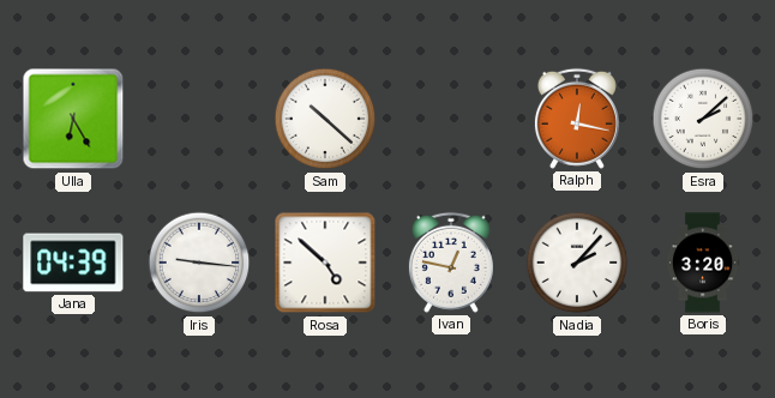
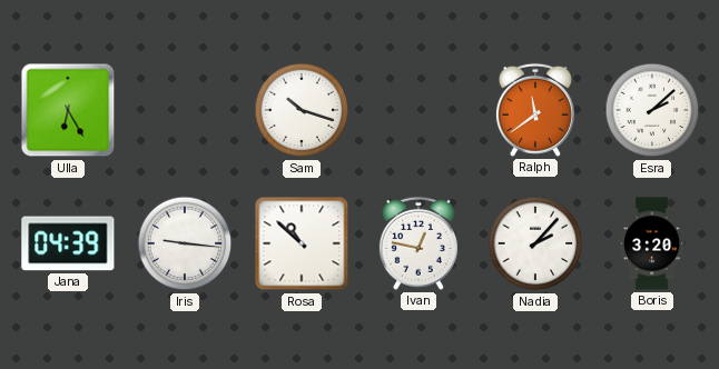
Sam: 10:22 -> 10:18
Ralph: 12:17 -> 11:39
Rosa: 4:52 -> 10:52
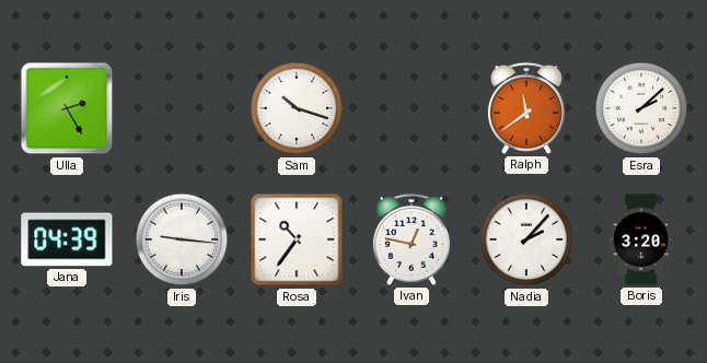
Ulla: 6:25 -> 2:25
Rosa: 10:52 -> 10:36
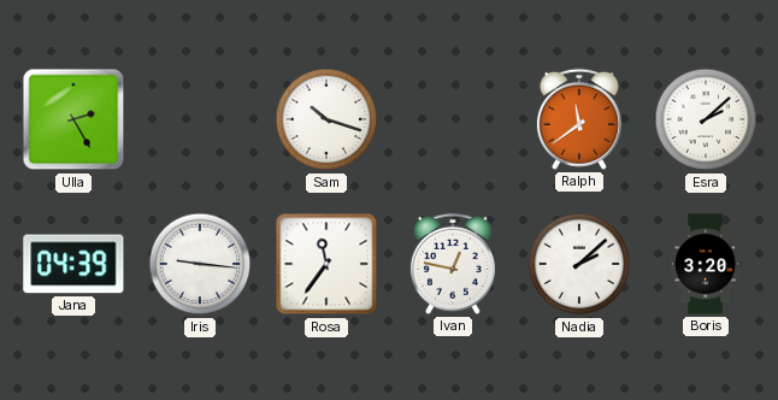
Rosa: 10:36 -> 11:36
Nadia: 2:07 -> 2:08
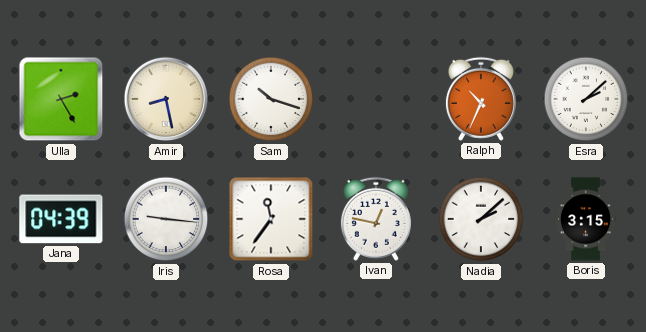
Amir: none -> 8:28
Ralph: 11:39 -> 10:34
Boris: 3:20 -> 3:15
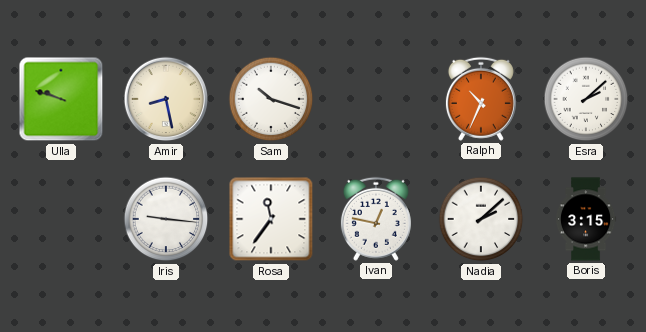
Ulla: 2:25 -> 9:48
Jana: 04:39 -> none
